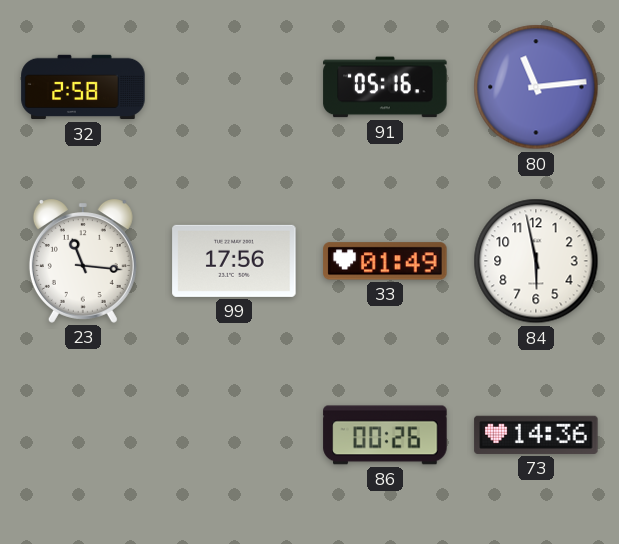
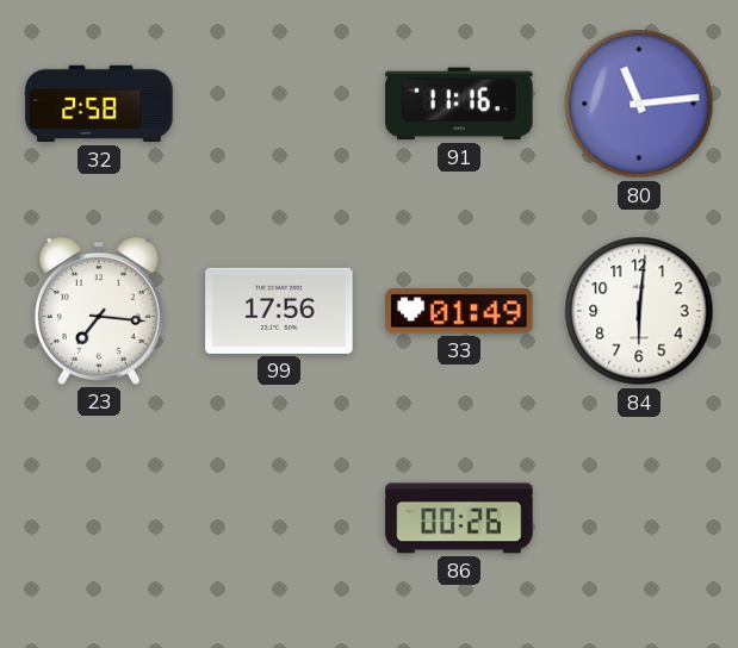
91: 05:16 -> 11:16
23: 11:16 -> 7:16
84: 5:58 -> 6:01
73: 14:36 -> none
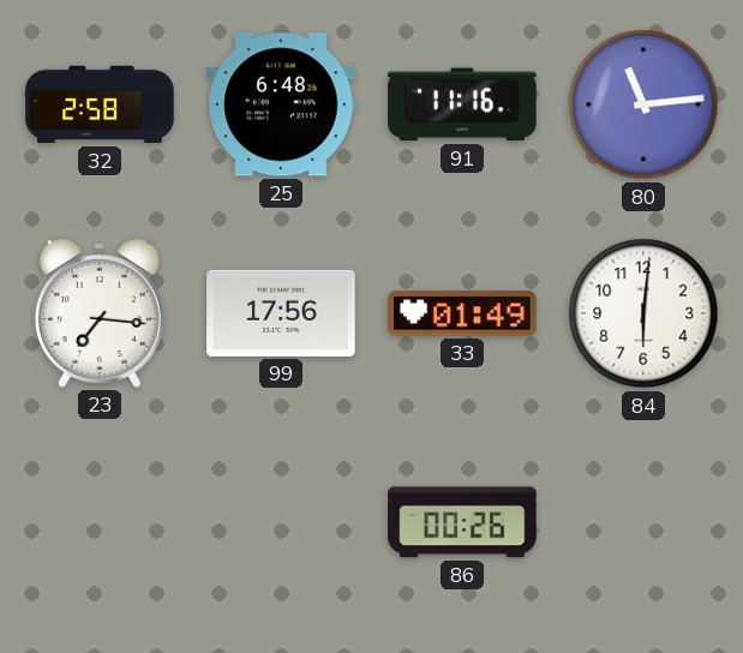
25: none -> 6:48
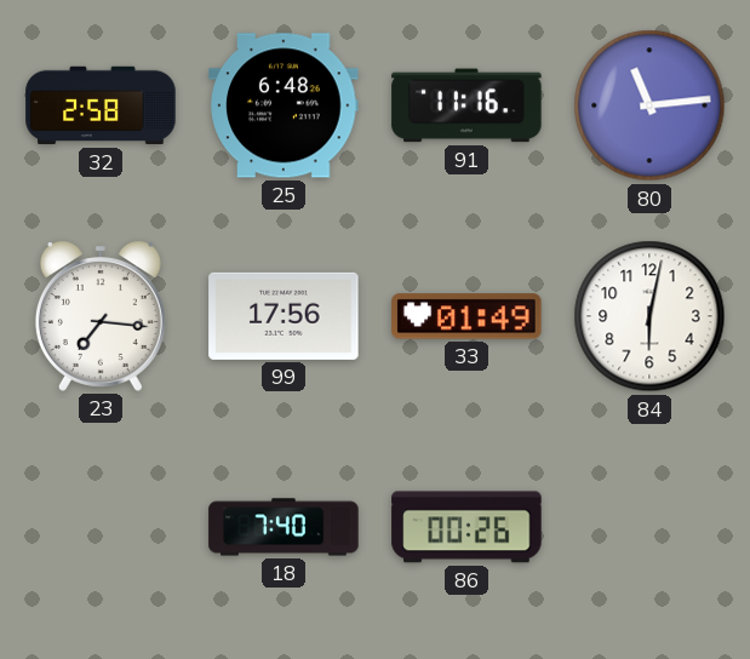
84: 6:01 -> 6:02
18: none -> 7:40
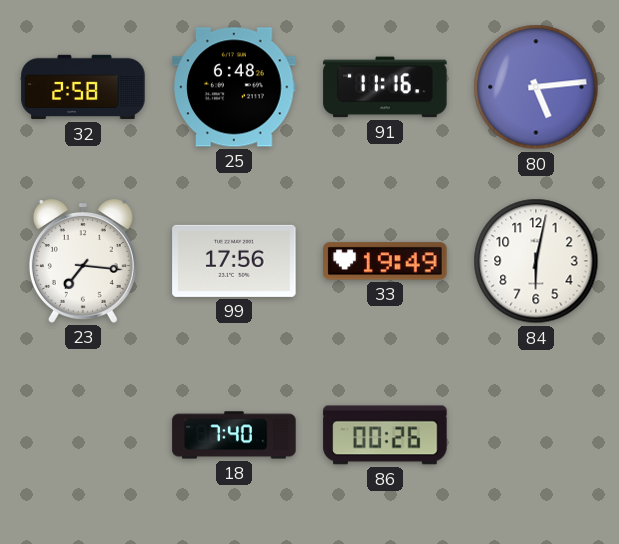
80: 11:14 -> 5:14
33: 01:49 -> 19:49
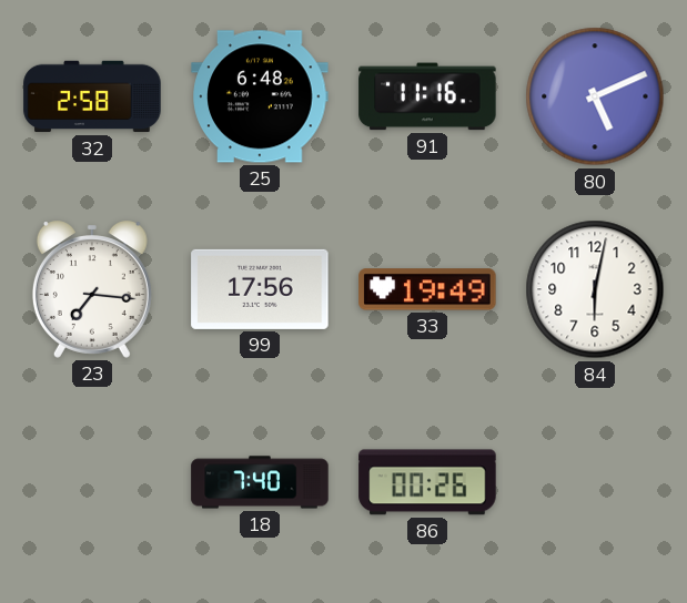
80: 5:14 -> 5:11
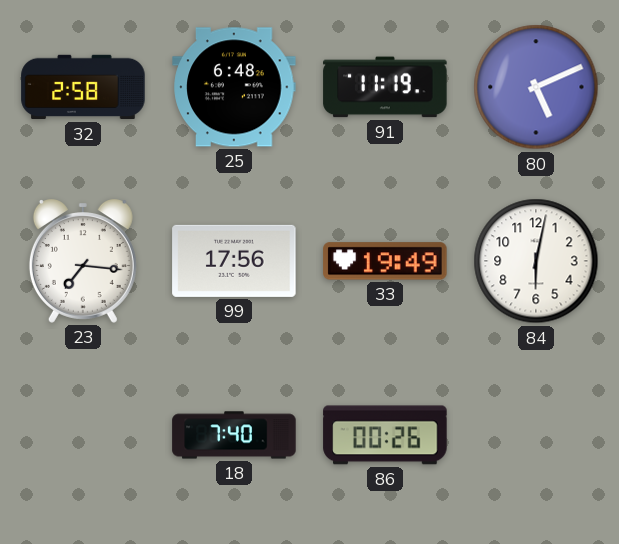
91: 11:16 -> 11:19
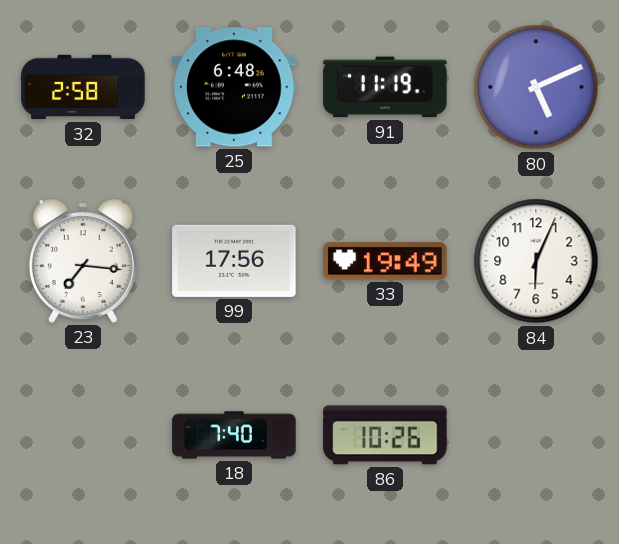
84: 6:02 -> 6:04
86: 00:26 -> 10:26
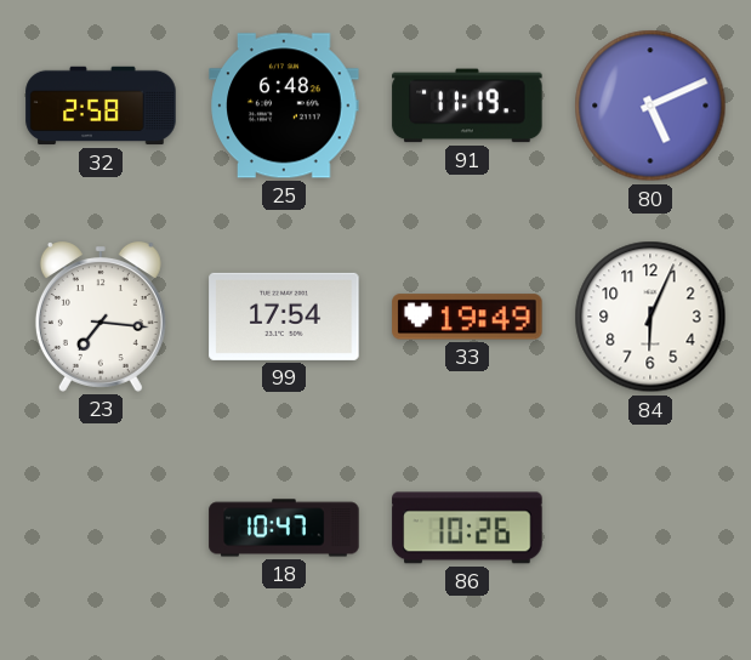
99: 17:56 -> 17:54
18: 7:40 -> 10:47
